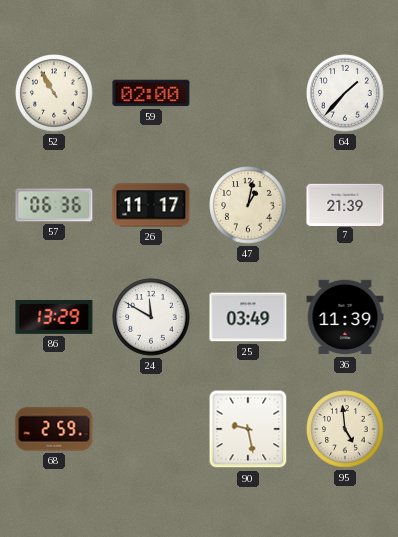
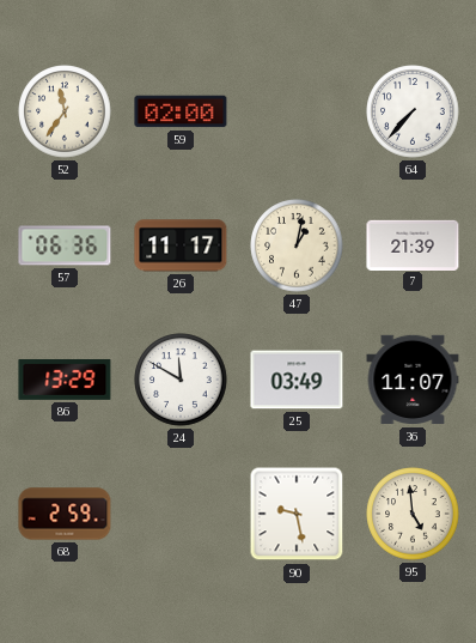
52: 10:55 -> 11:36
64: 1:37 -> 7:37
36: 11:39 -> 11:07
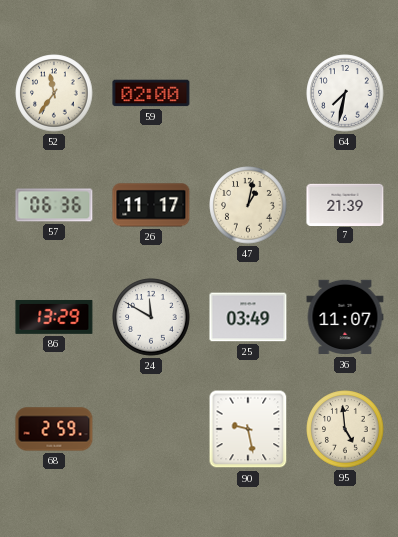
64: 7:37 -> 7:32
